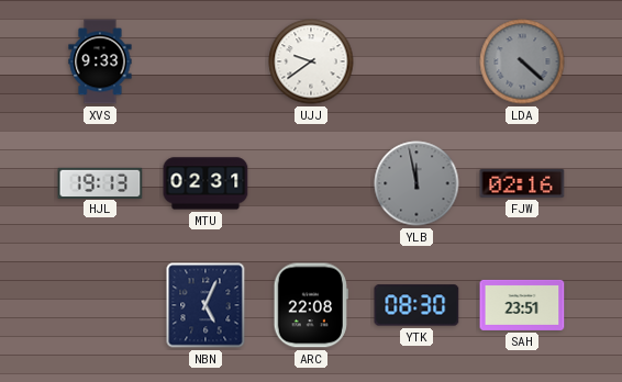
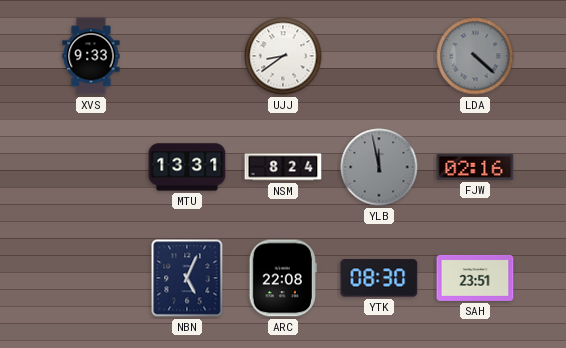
UJJ: 9:39 -> 8:39
HJL: 19:13 -> none
MTU: 02:31 -> 13:31
NSM: none -> 8:24
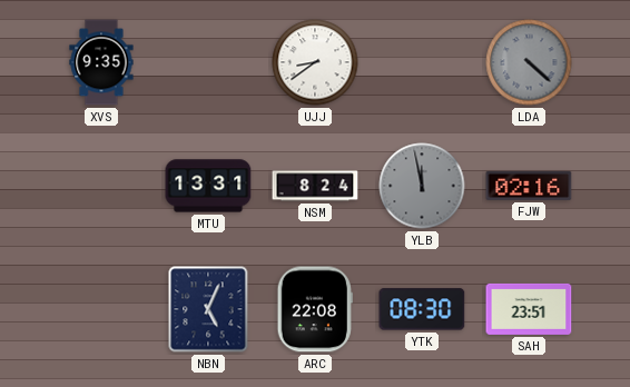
XVS: 9:33 -> 9:35
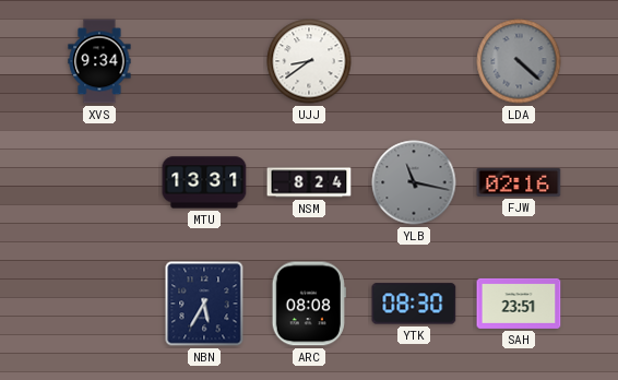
XVS: 9:35 -> 9:34
YLB: 11:58 -> 11:17
NBN: 5:04 -> 5:35
ARC: 22:08 -> 08:08
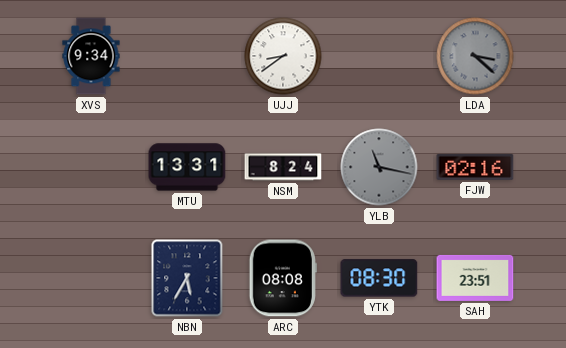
LDA: 4:22 -> 3:22
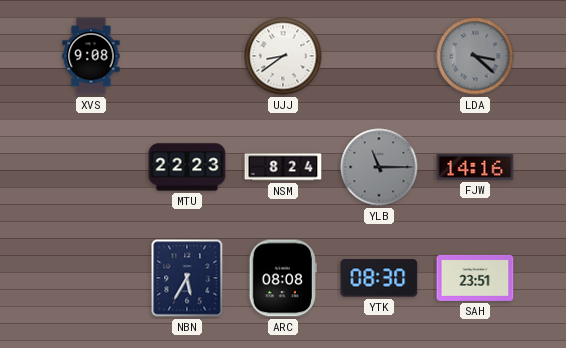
XVS: 9:34 -> 9:08
MTU: 13:31 -> 22:23
YLB: 11:17 -> 11:15
FJW: 02:16 -> 14:16
